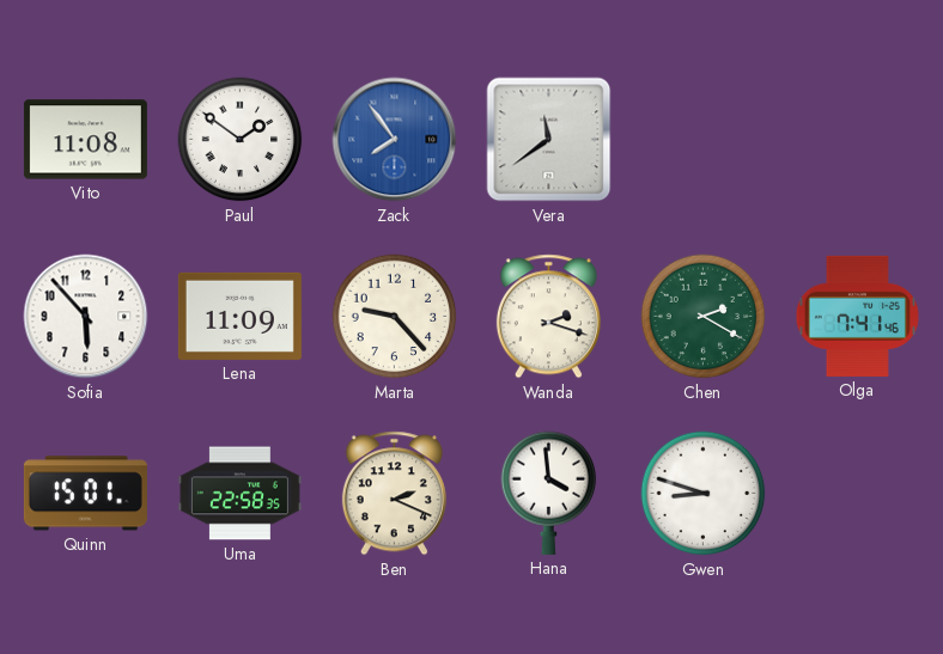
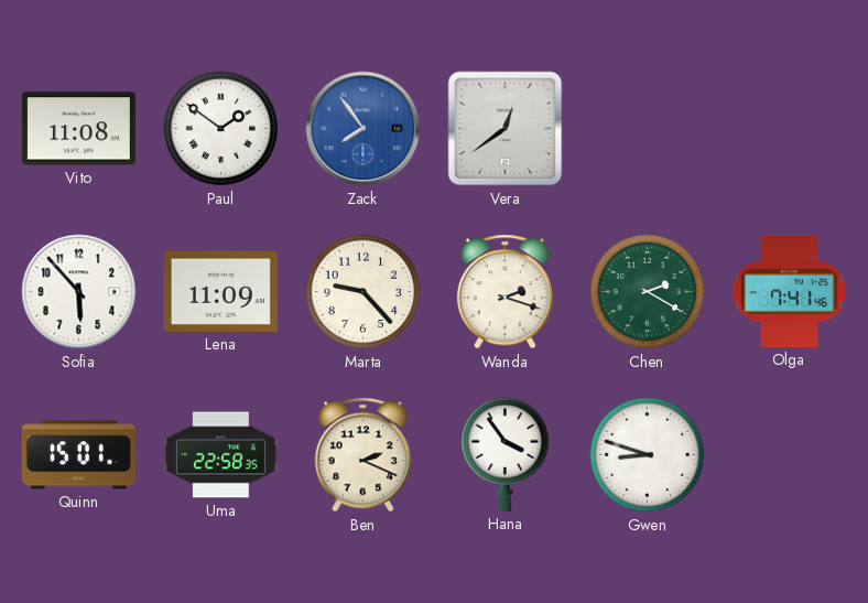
Vera: 11:39 -> 12:39
Hana: 3:59 -> 3:54
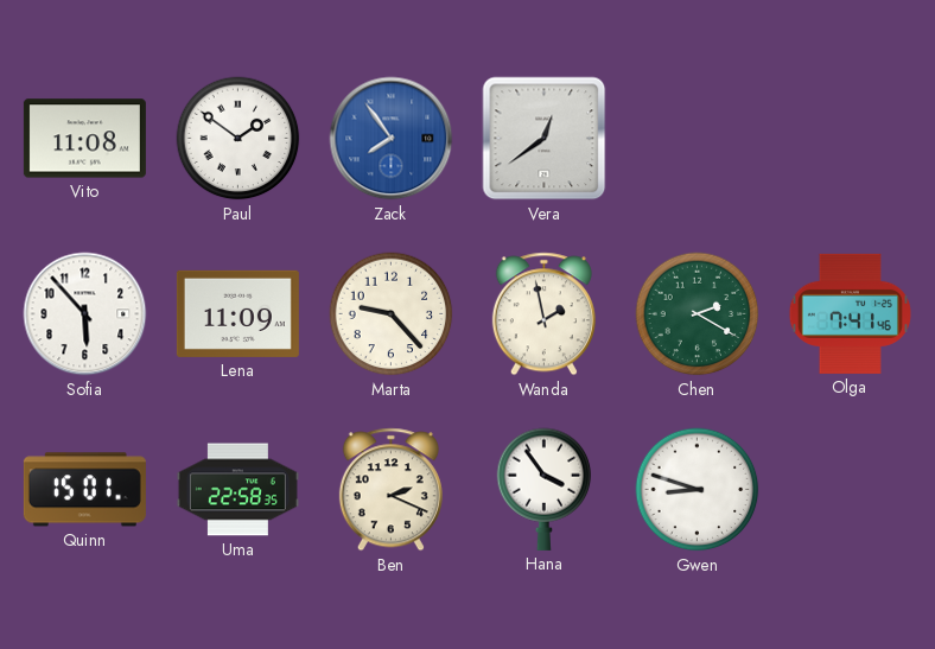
Wanda: 2:18 -> 1:58
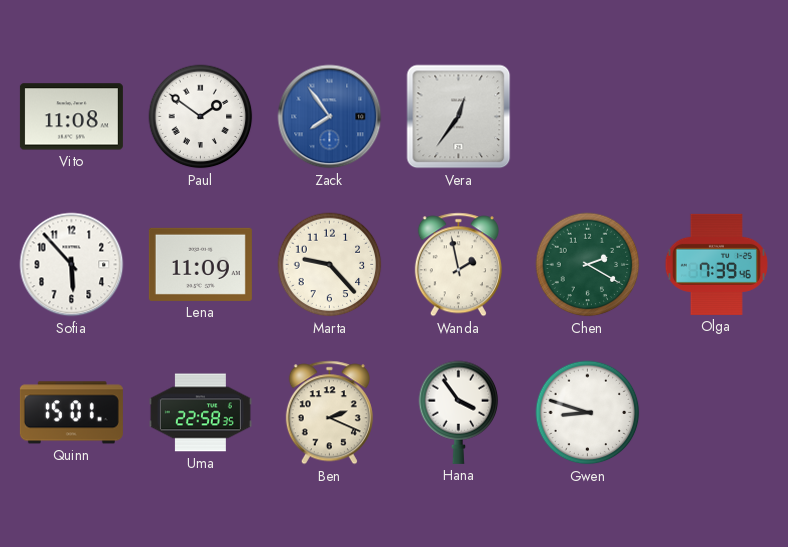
Vera: 12:39 -> 12:36
Olga: 7:41 -> 7:39
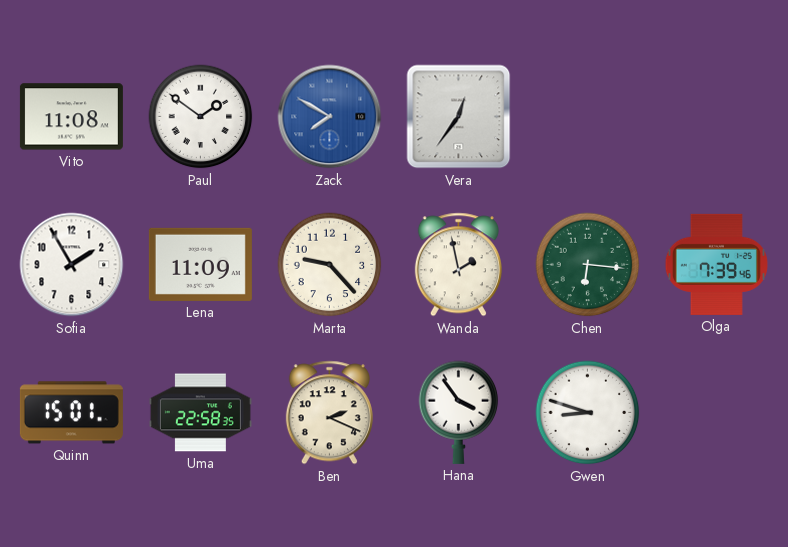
Zack: 7:54 -> 7:50
Sofia: 5:53 -> 1:55
Chen: 2:20 -> 6:16
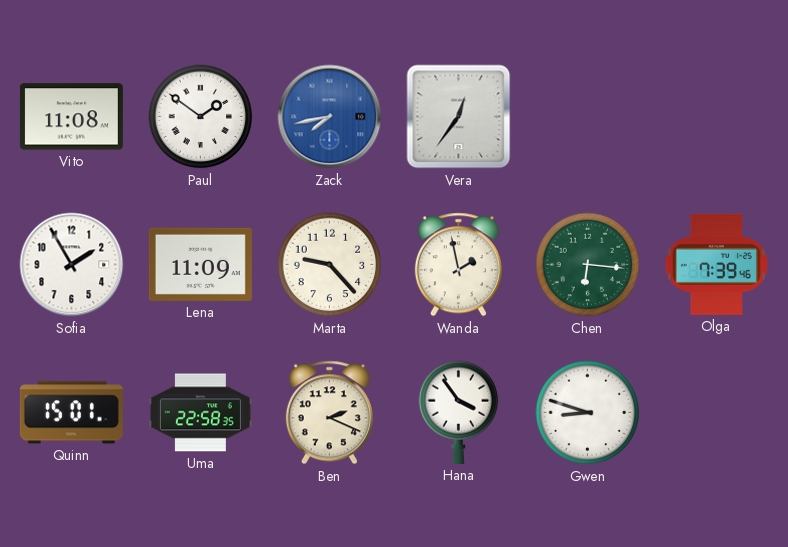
Zack: 7:50 -> 7:43
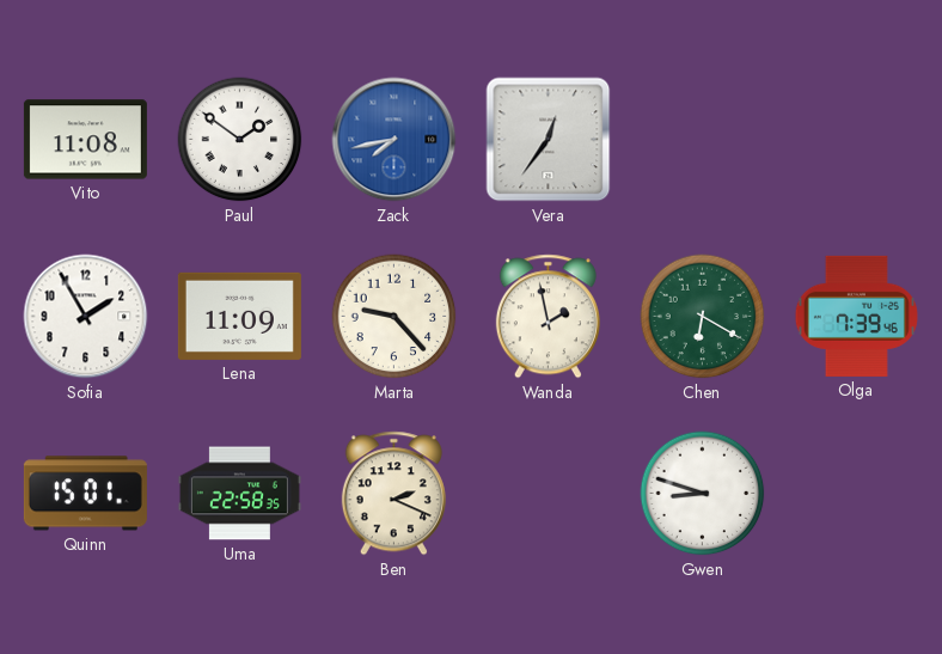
Chen: 6:16 -> 6:20
Hana: 3:54 -> none
